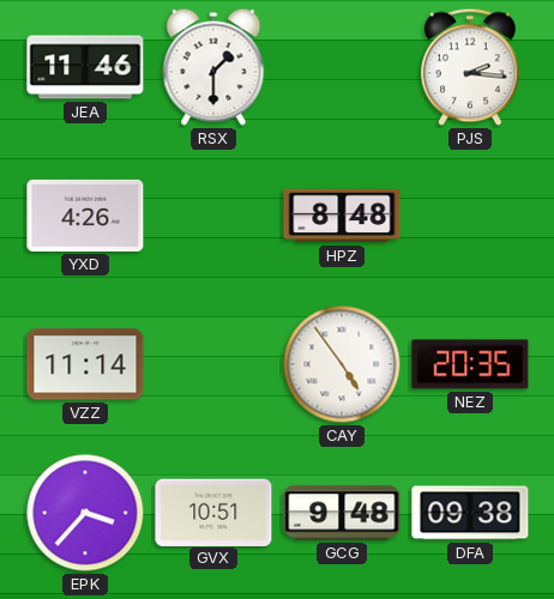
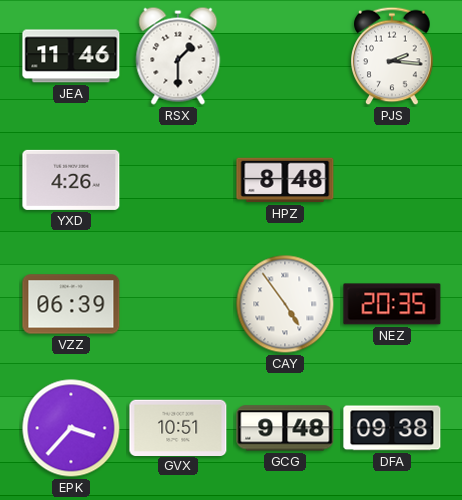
VZZ: 11:14 -> 06:39
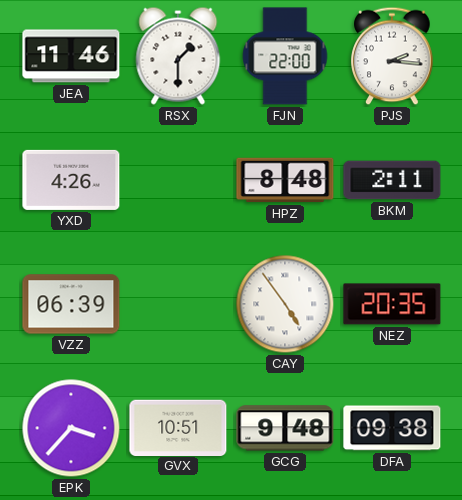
FJN: none -> 22:00
BKM: none -> 2:11
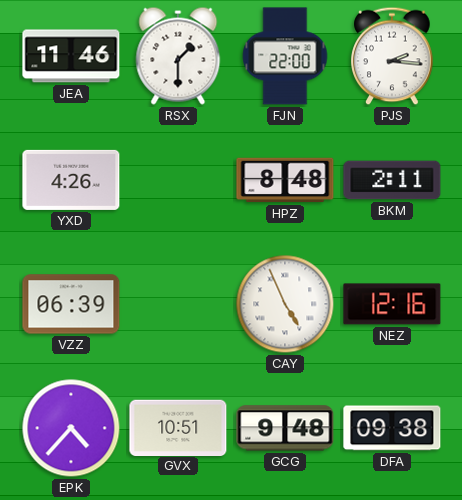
CAY: 4:54 -> 4:56
NEZ: 20:35 -> 12:16
EPK: 3:37 -> 4:37
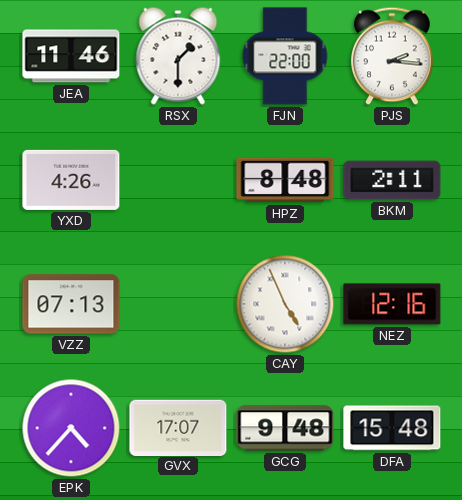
VZZ: 06:39 -> 07:13
GVX: 10:51 -> 17:07
DFA: 09:38 -> 15:48
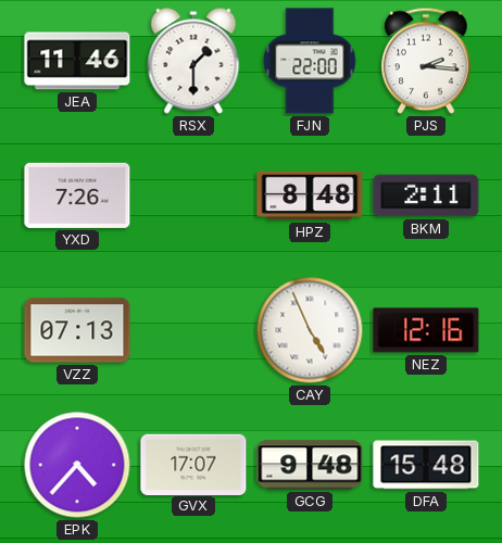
YXD: 4:26 -> 7:26
